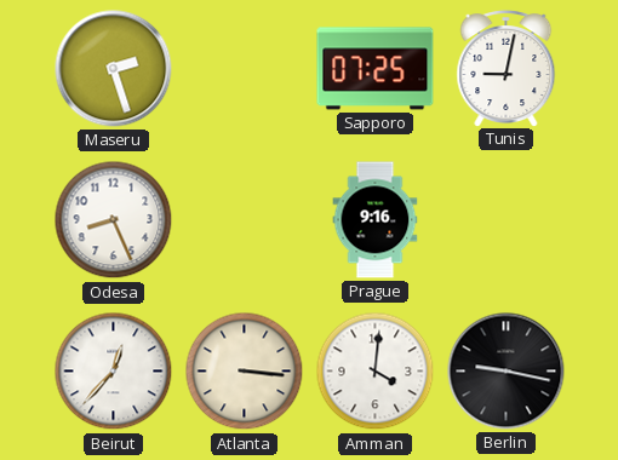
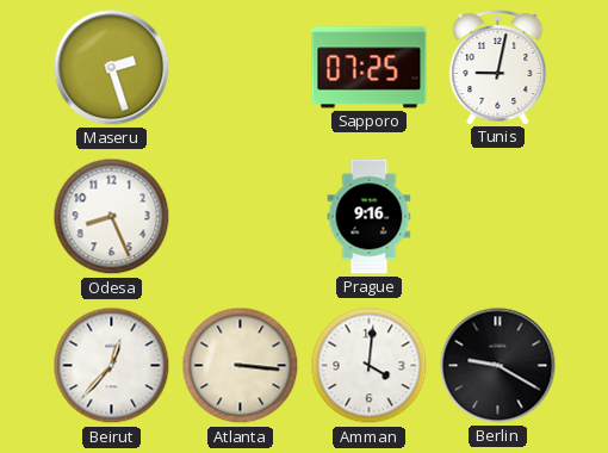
Berlin: 9:17 -> 9:20
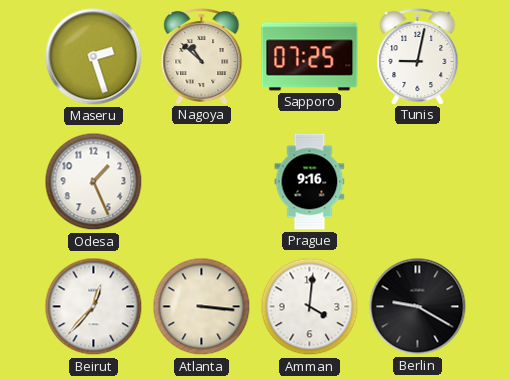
Nagoya: none -> 10:52
Odesa: 8:26 -> 1:26
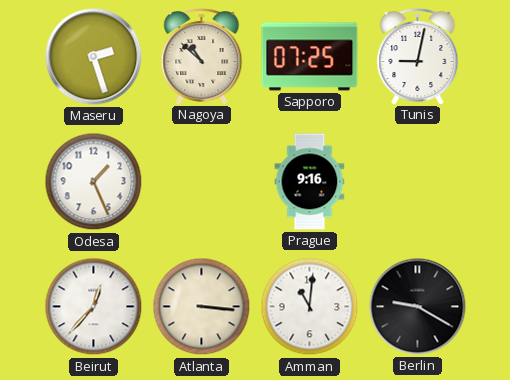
Amman: 4:01 -> 11:01
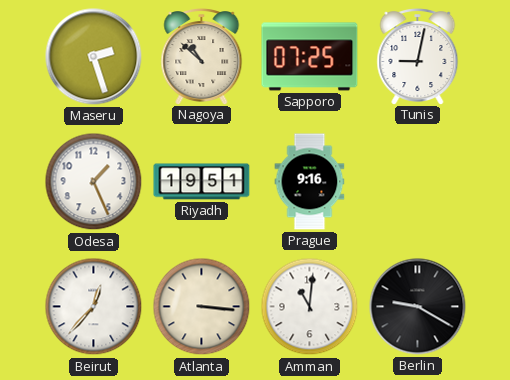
Riyadh: none -> 19:51
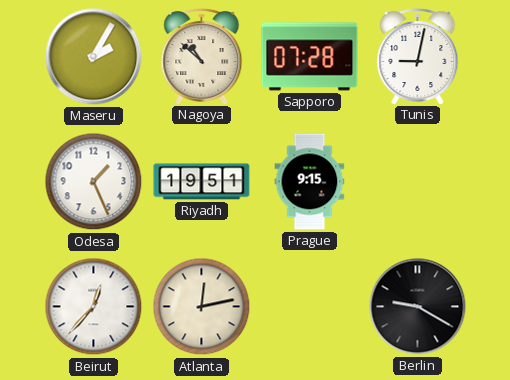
Maseru: 2:27 -> 2:05
Sapporo: 07:25 -> 07:28
Prague: 9:16 -> 9:15
Atlanta: 3:16 -> 12:13
Amman: 11:01 -> none
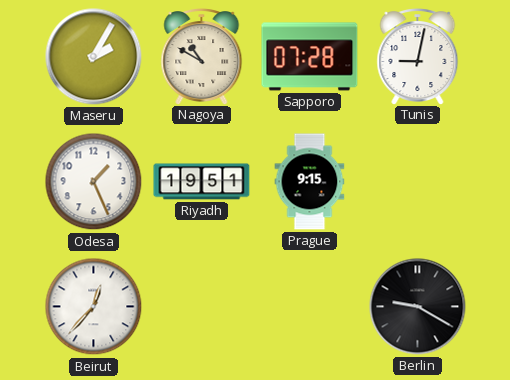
Nagoya: 10:52 -> 10:50
Atlanta: 12:13 -> none
